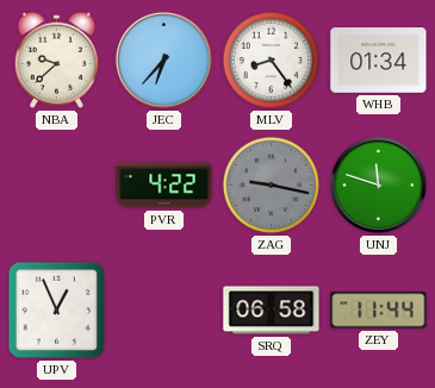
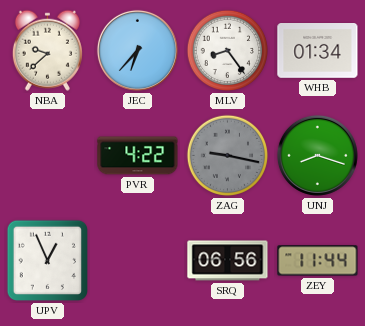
UNJ: 11:48 -> 8:18
SRQ: 06:58 -> 06:56
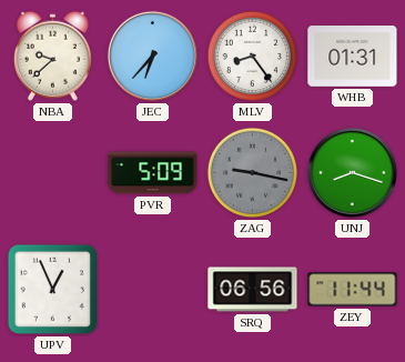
WHB: 01:34 -> 01:31
PVR: 4:22 -> 5:09
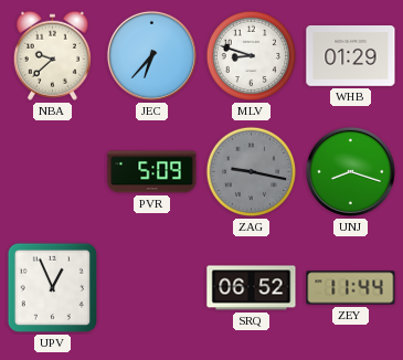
MLV: 8:24 -> 8:48
WHB: 01:31 -> 01:29
SRQ: 06:56 -> 06:52
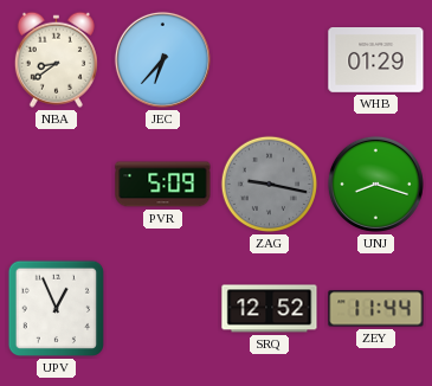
NBA: 9:38 -> 8:39
MLV: 8:48 -> none
SRQ: 06:52 -> 12:52
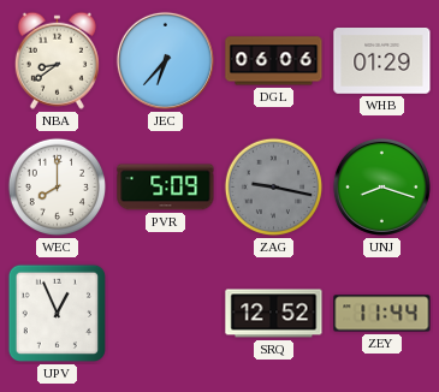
DGL: none -> 06:06
WEC: none -> 8:00
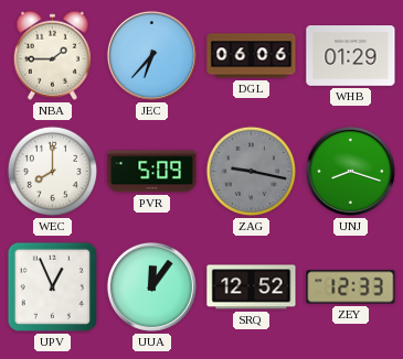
NBA: 8:39 -> 1:45
UUA: none -> 12:06
ZEY: 11:44 -> 12:33
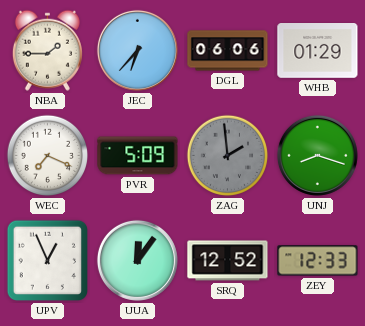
WEC: 8:00 -> 7:19
ZAG: 9:17 -> 1:59
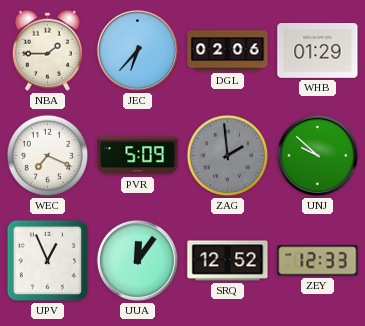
DGL: 06:06 -> 02:06
UNJ: 8:18 -> 9:52
